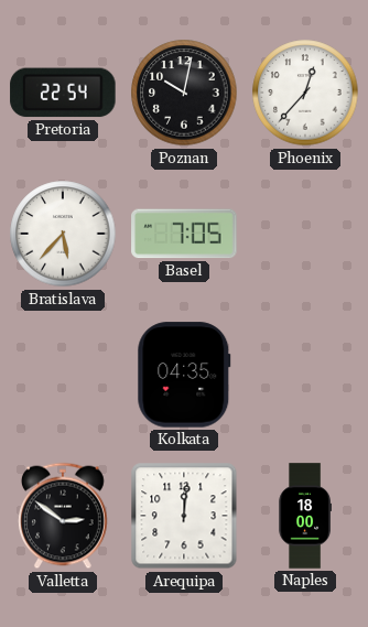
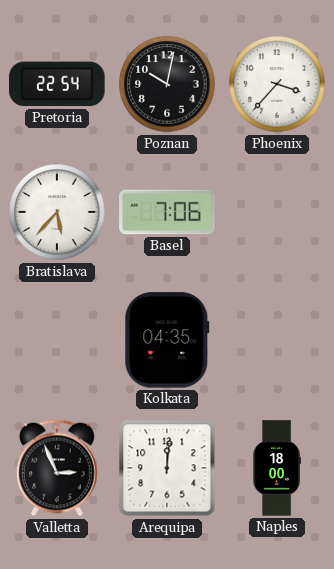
Phoenix: 12:37 -> 3:37
Basel: 7:05 -> 7:06
Valletta: 2:51 -> 2:56
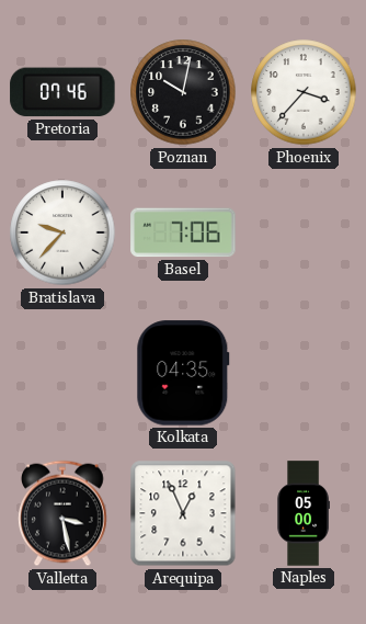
Pretoria: 22:54 -> 07:46
Bratislava: 5:37 -> 9:37
Valletta: 2:56 -> 3:28
Arequipa: 12:01 -> 12:56
Naples: 18:00 -> 05:00
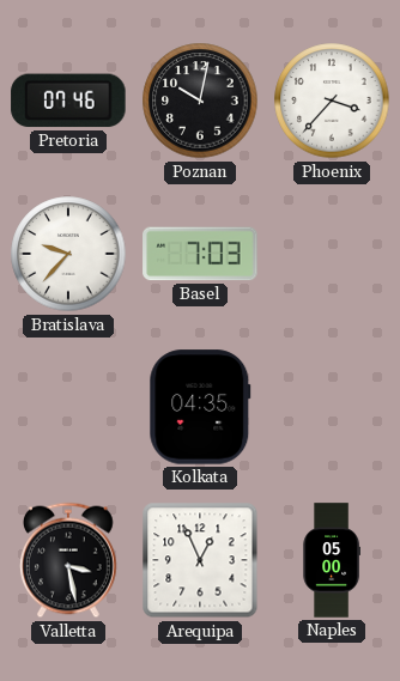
Basel: 7:06 -> 7:03
